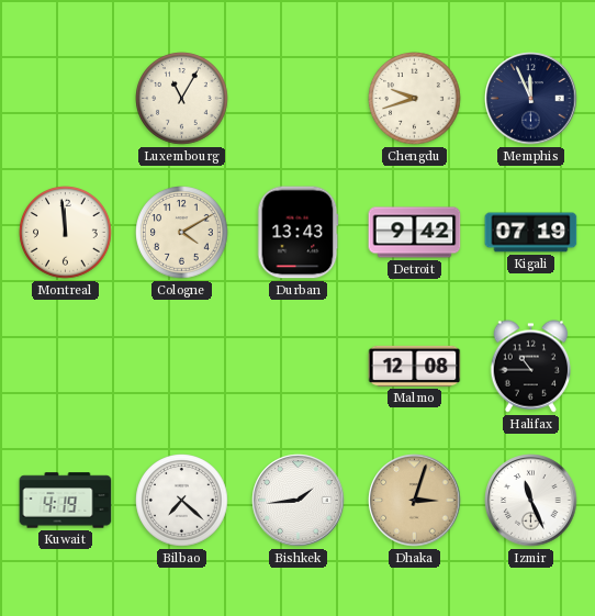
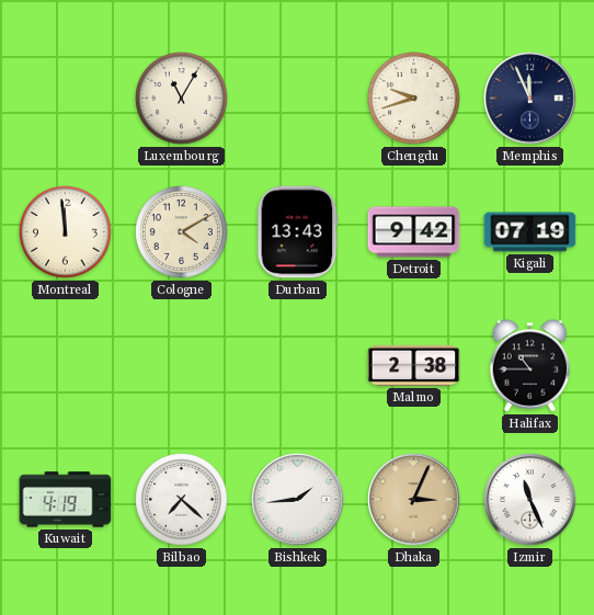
Malmo: 12:08 -> 2:38
Dhaka: 3:03 -> 3:04
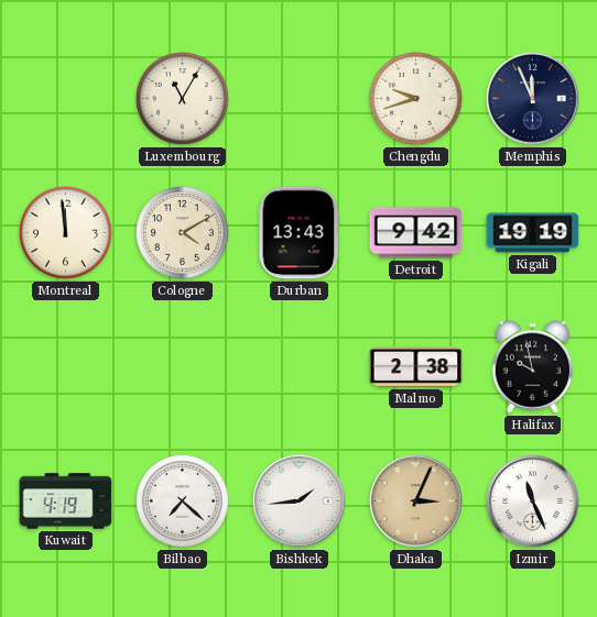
Kigali: 07:19 -> 19:19
Halifax: 10:45 -> 9:58
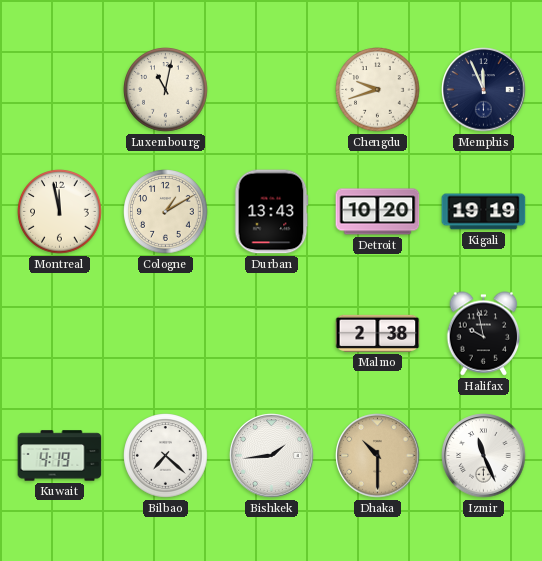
Luxembourg: 11:05 -> 11:02
Montreal: 11:59 -> 11:58
Cologne: 4:10 -> 1:10
Detroit: 9:42 -> 10:20
Dhaka: 3:04 -> 10:30
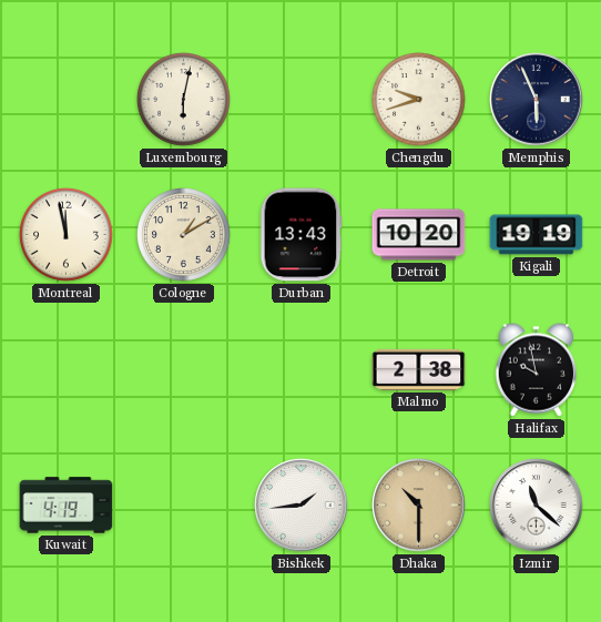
Luxembourg: 11:02 -> 6:02
Memphis: 11:56 -> 5:56
Bilbao: 7:22 -> none
Izmir: 11:26 -> 11:22
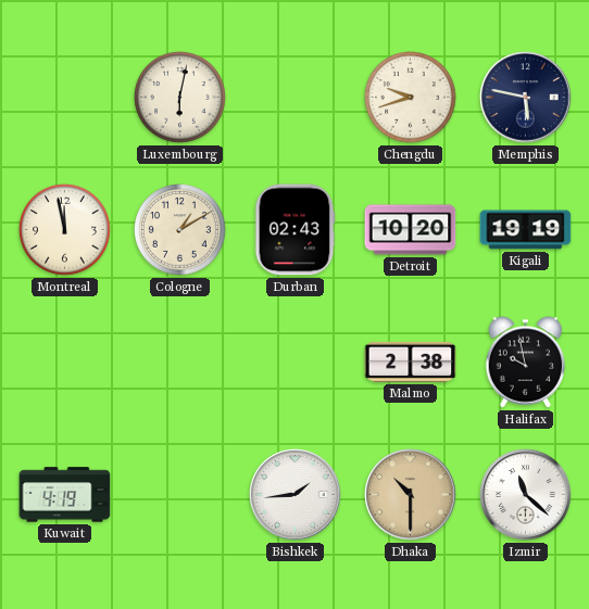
Memphis: 5:56 -> 5:47
Durban: 13:43 -> 02:43
